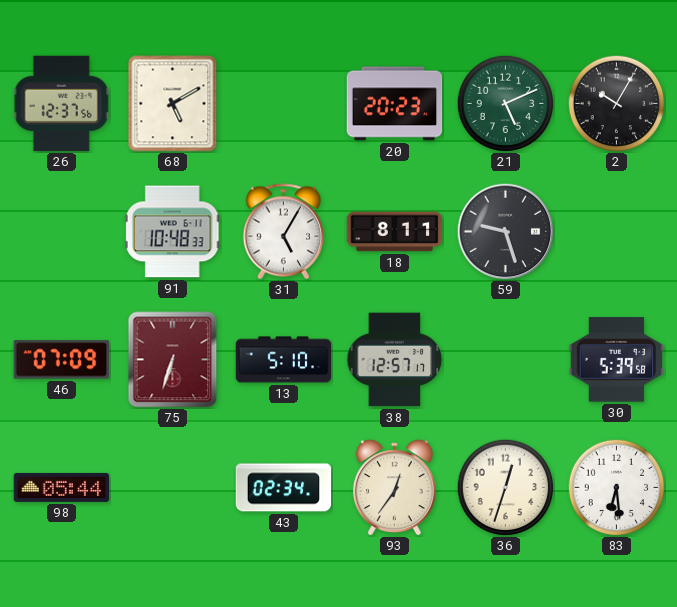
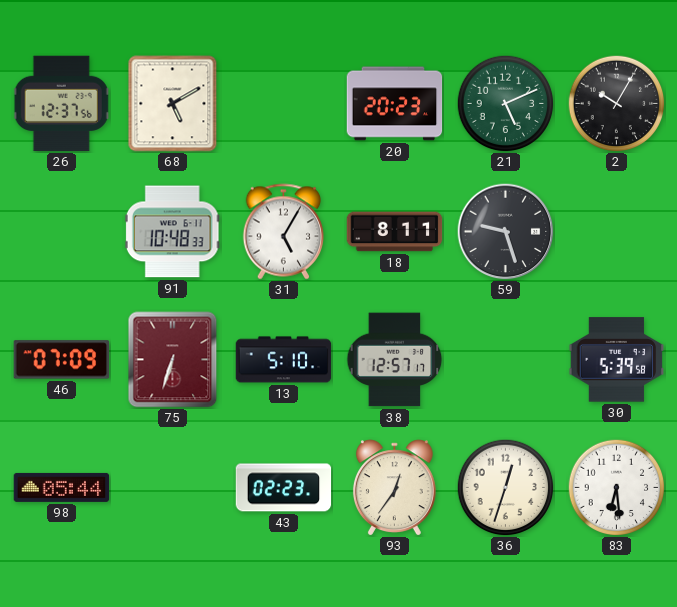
43: 02:34 -> 02:23
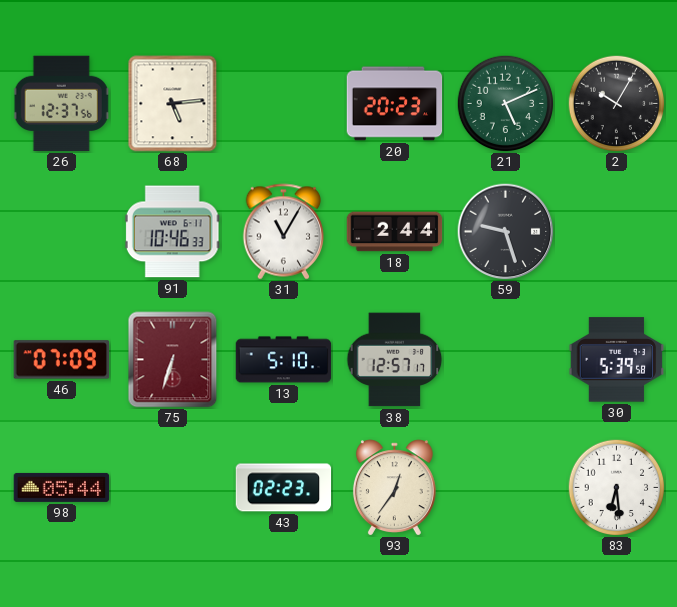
68: 5:10 -> 5:14
91: 10:48 -> 10:46
31: 5:05 -> 11:05
18: 8:11 -> 2:44
36: 12:33 -> none
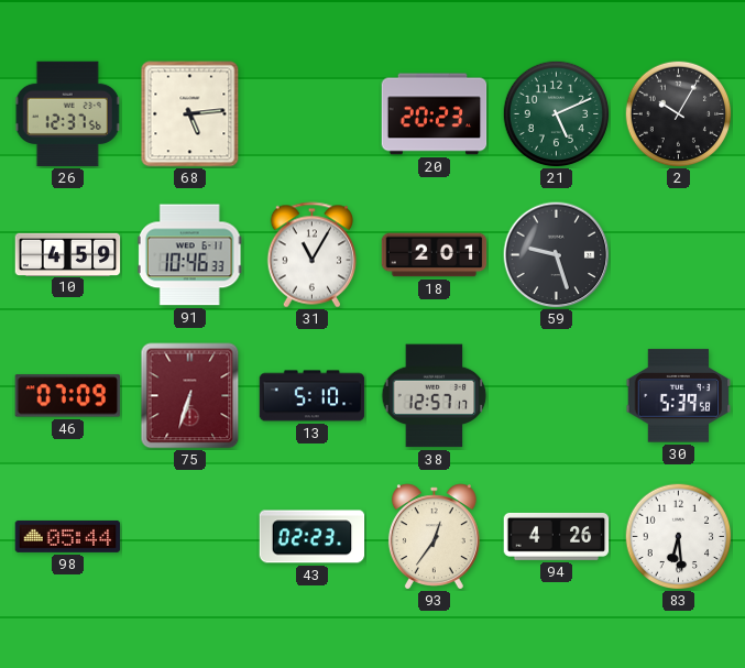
10: none -> 4:59
18: 2:44 -> 2:01
94: none -> 4:26
